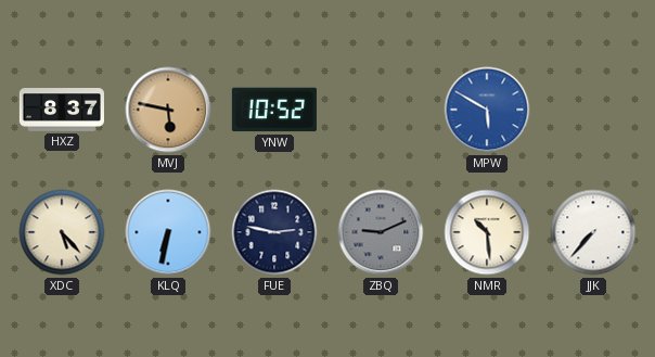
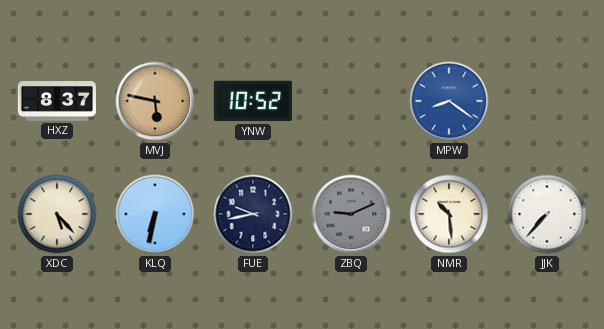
MPW: 5:50 -> 8:21
FUE: 2:47 -> 9:43
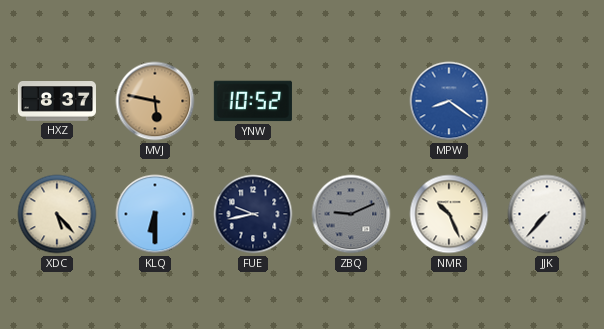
KLQ: 6:32 -> 6:30
NMR: 10:29 -> 10:26
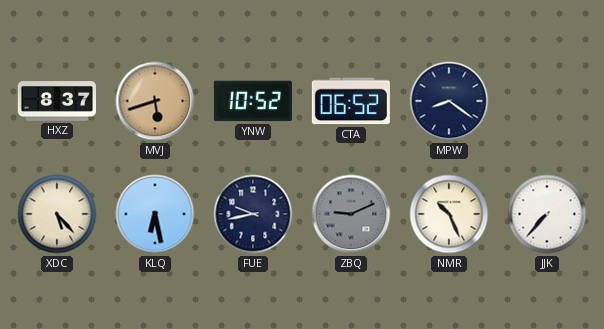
MVJ: 5:47 -> 5:42
CTA: none -> 06:52
MPW dial: blue -> navy
KLQ: 6:30 -> 6:28
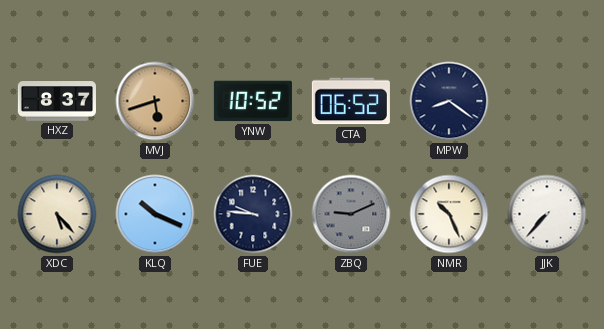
KLQ: 6:28 -> 10:19
FUE: 9:43 -> 9:46
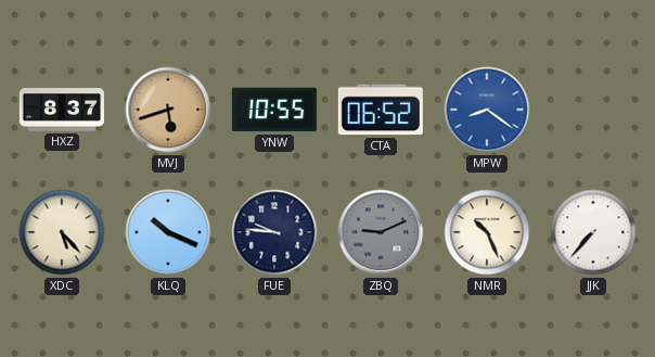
YNW: 10:52 -> 10:55
MPW dial: navy -> blue
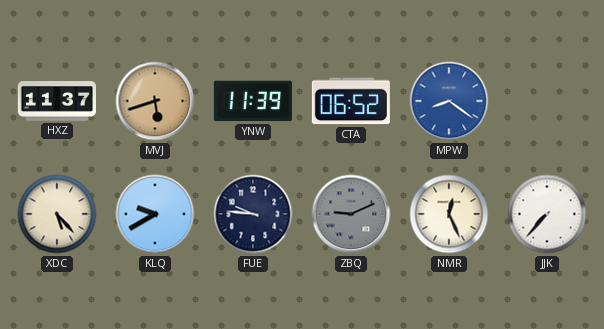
HXZ: 8:37 -> 11:37
YNW: 10:55 -> 11:39
KLQ: 10:19 -> 9:40
NMR: 10:26 -> 12:26
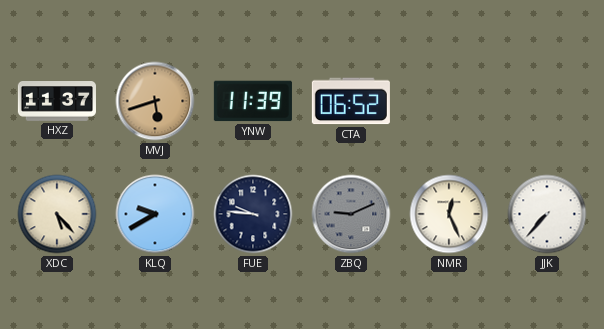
MPW: 8:21 -> none
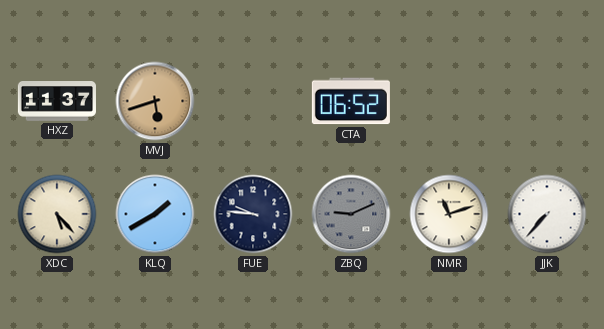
YNW: 11:39 -> none
KLQ: 9:40 -> 1:40
NMR: 12:26 -> 11:12
